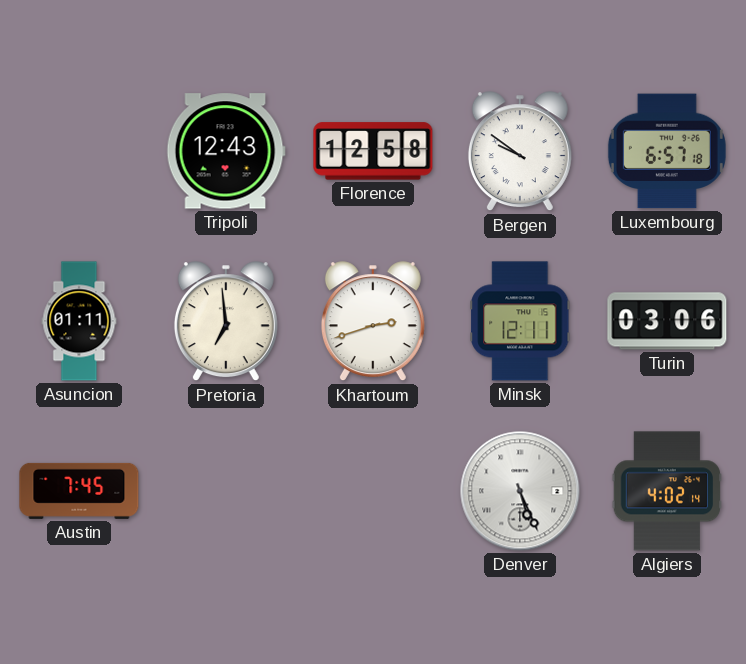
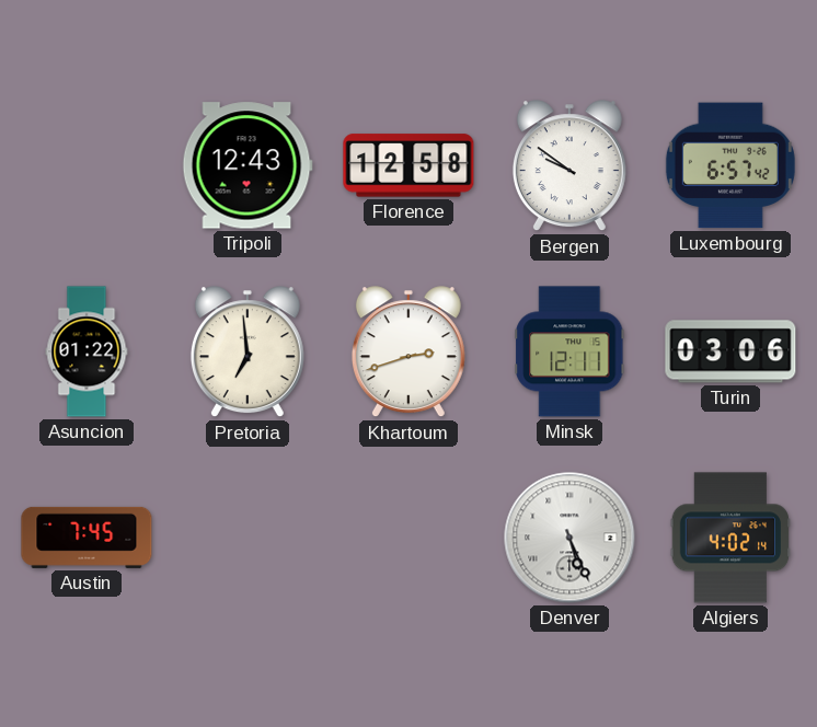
Luxembourg: 6:57:18 -> 6:57:42
Asuncion: 01:11 -> 01:22
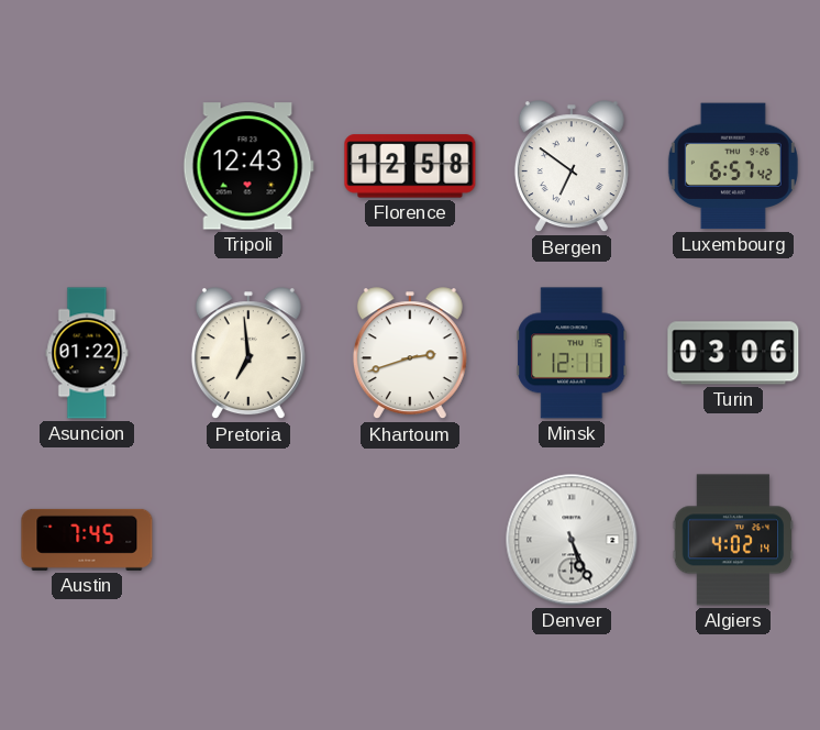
Bergen: 9:51 -> 6:51
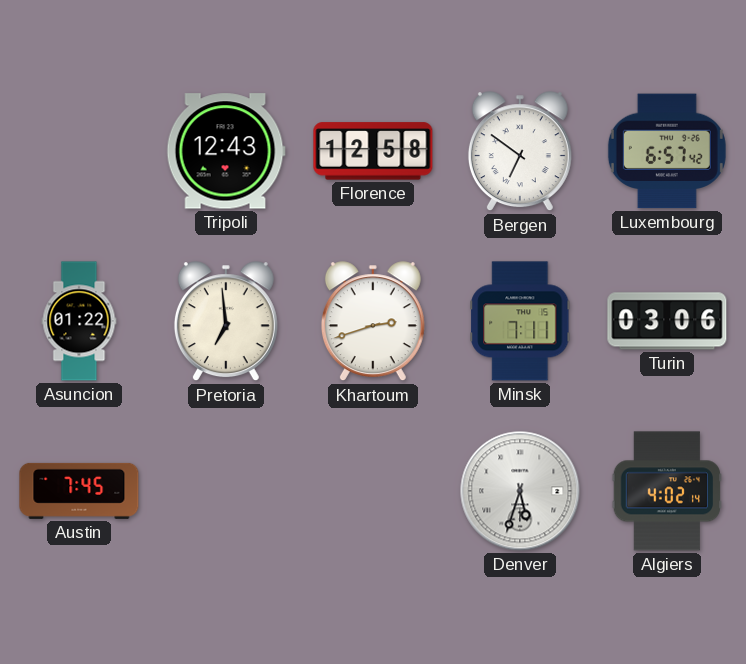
Minsk: 12:11 -> 7:11
Denver: 5:26 -> 5:33
